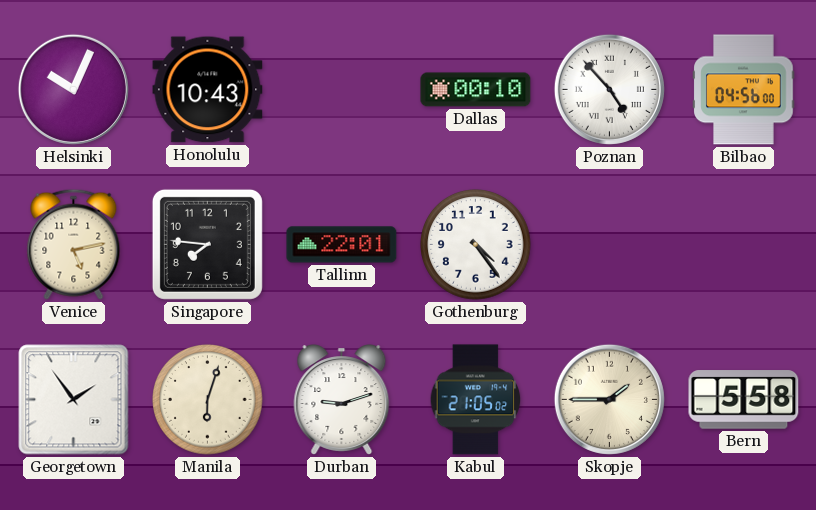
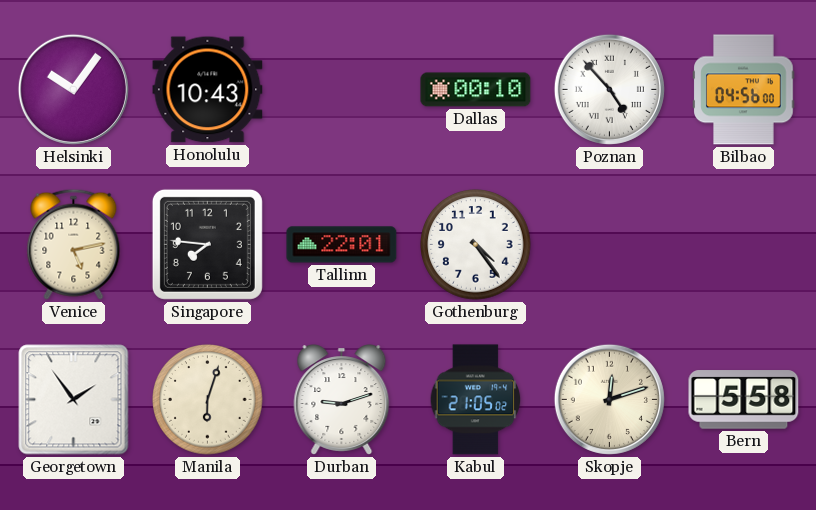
Helsinki: 10:04 -> 10:06
Skopje: 1:45 -> 12:12
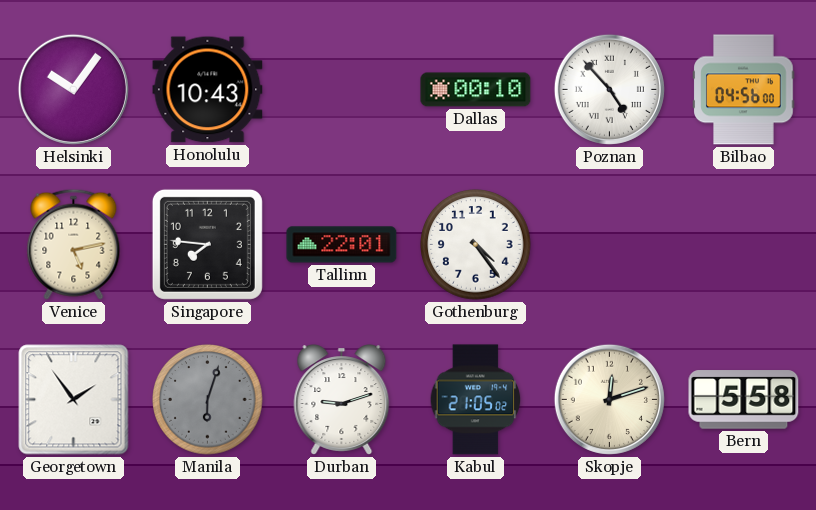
Manila dial: cream -> grey
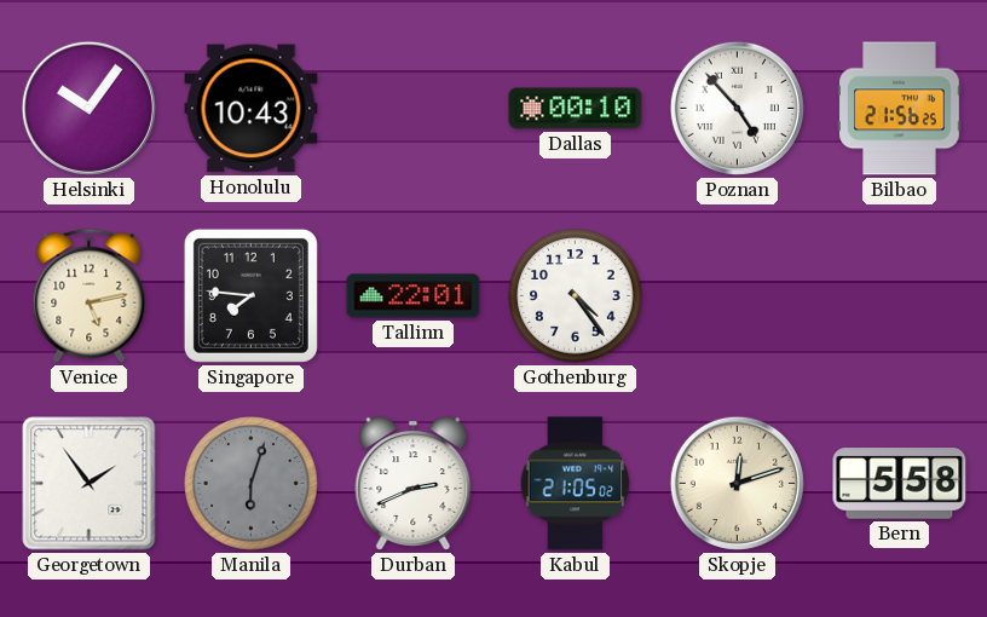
Bilbao: 04:56 -> 21:56
Durban: 9:12 -> 2:41
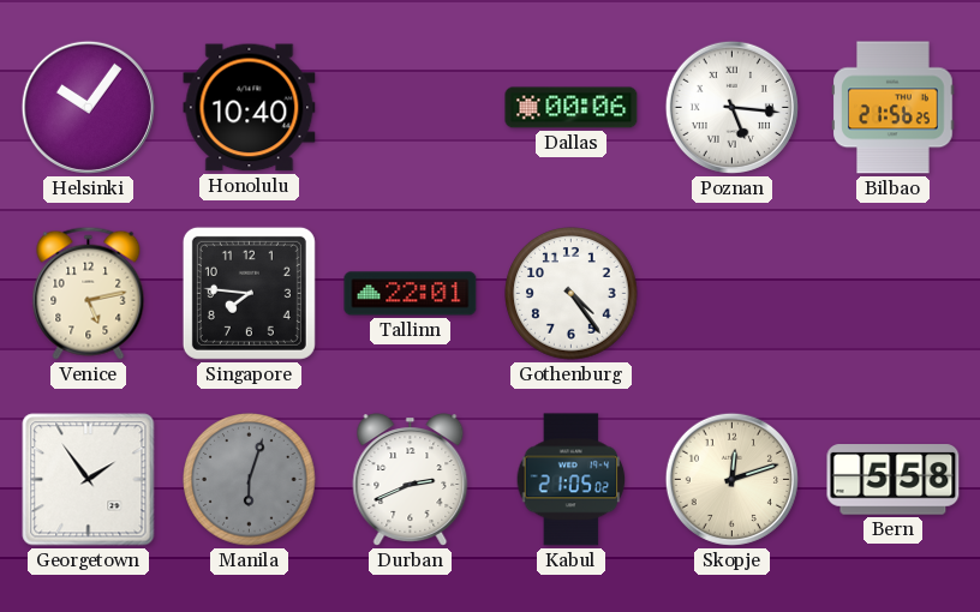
Honolulu: 10:43 -> 10:40
Dallas: 00:10 -> 00:06
Poznan: 4:53 -> 5:16
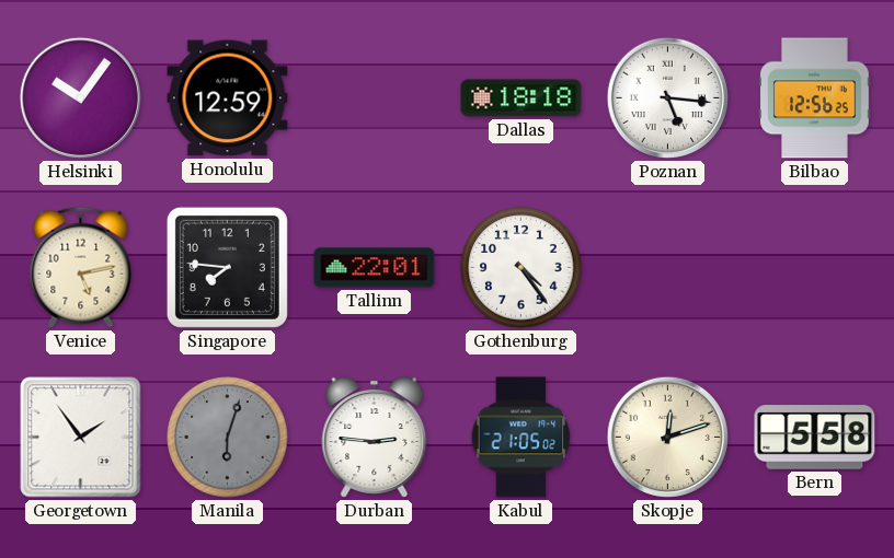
Honolulu: 10:40 -> 12:59
Dallas: 00:06 -> 18:18
Bilbao: 21:56 -> 12:56
Durban: 2:41 -> 2:46
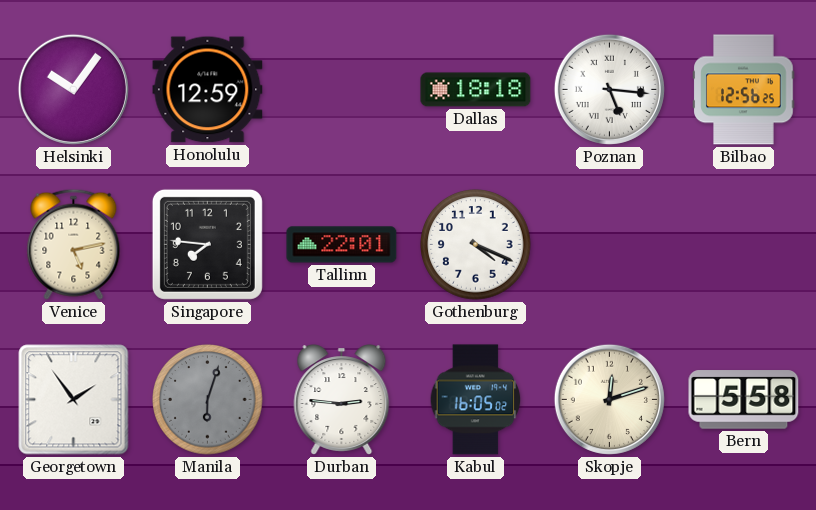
Gothenburg: 4:24 -> 4:19
Kabul: 21:05 -> 16:05
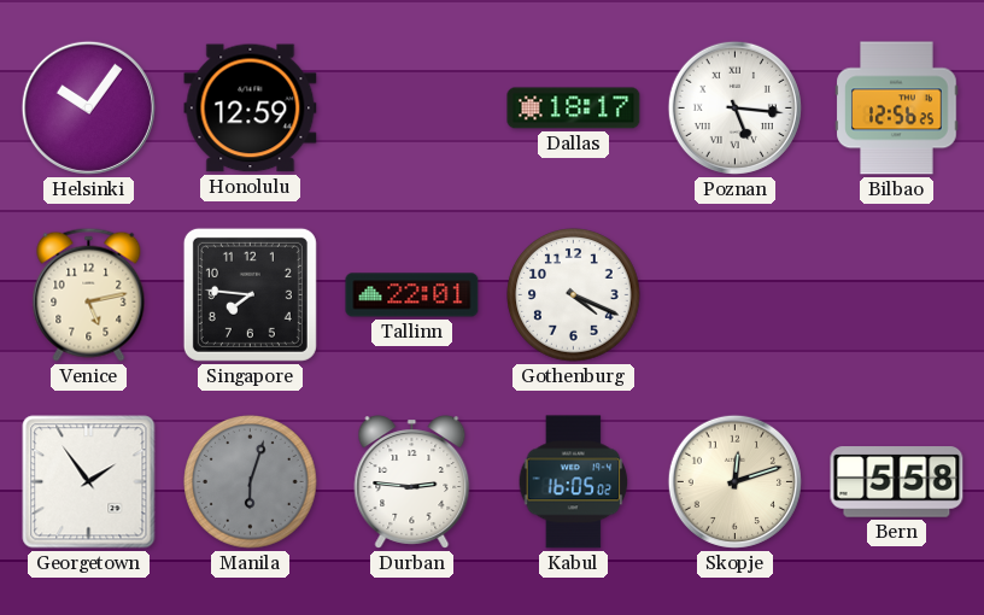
Dallas: 18:18 -> 18:17
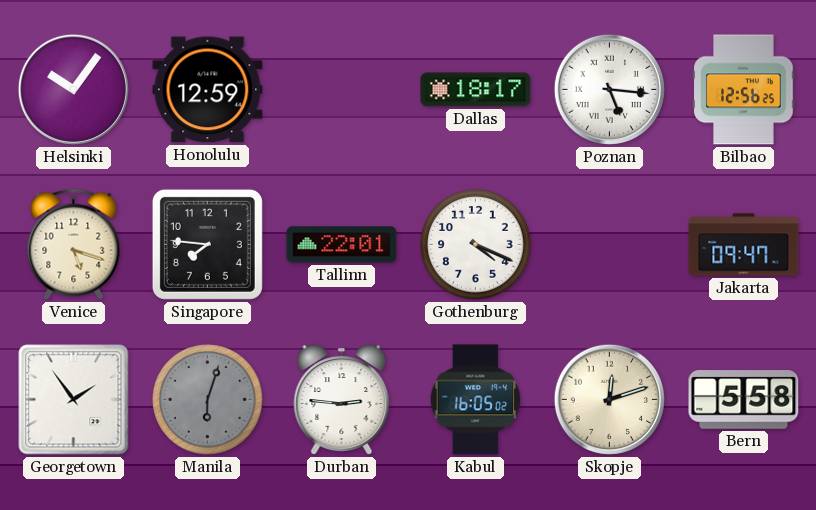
Venice: 5:13 -> 5:18
Jakarta: none -> 09:47
